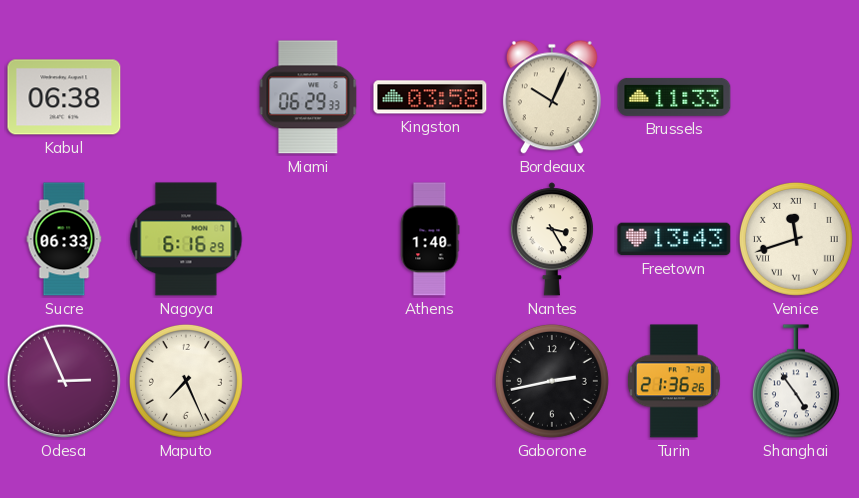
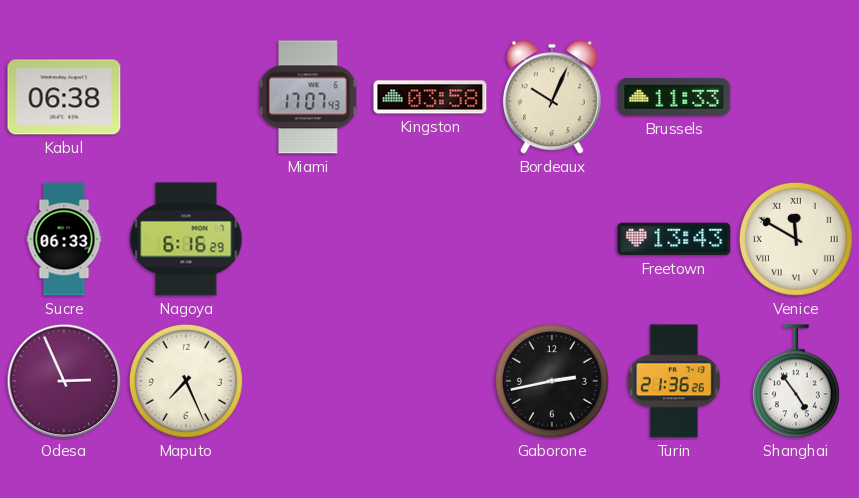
Miami: 06:29 -> 17:07
Athens: 1:40 -> none
Nantes: 3:25 -> none
Venice: 11:42 -> 11:50
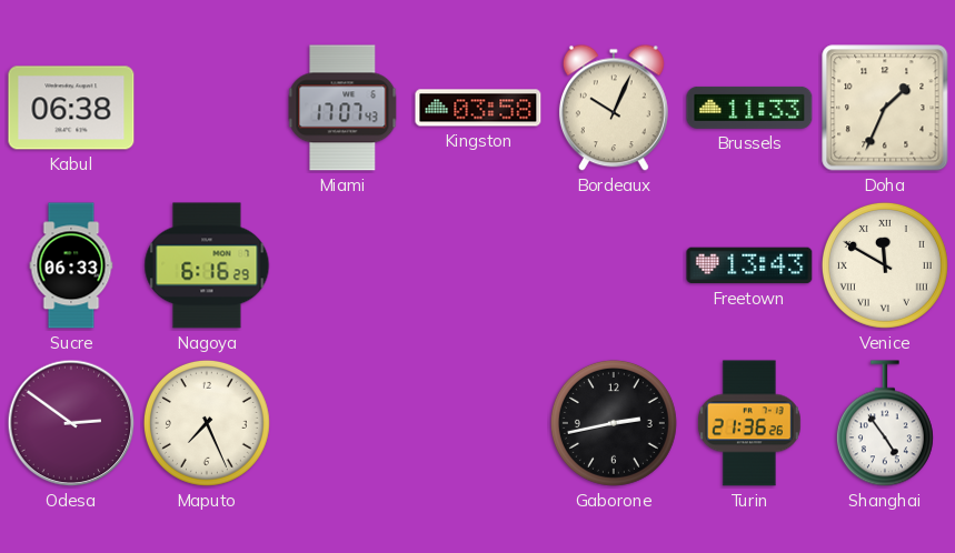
Doha: none -> 1:34
Odesa: 2:56 -> 2:51
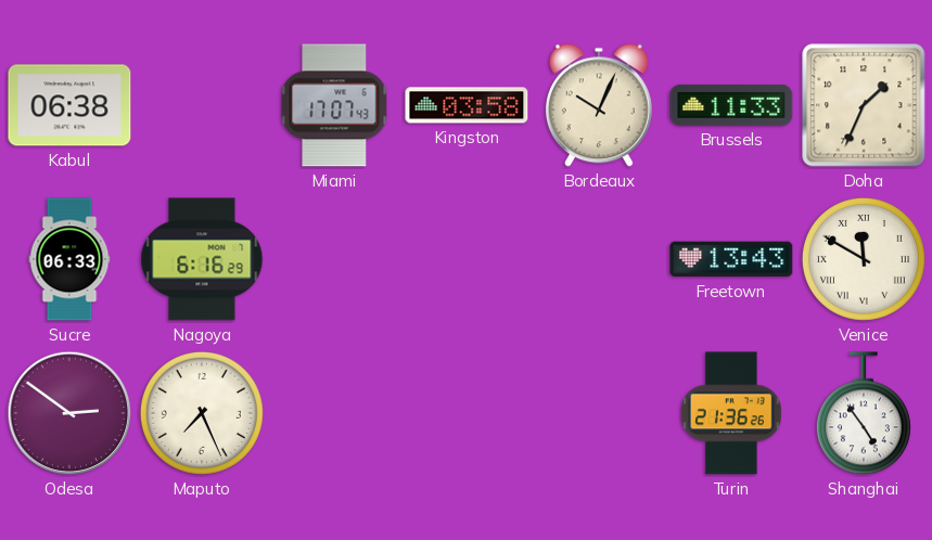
Gaborone: 2:43 -> none
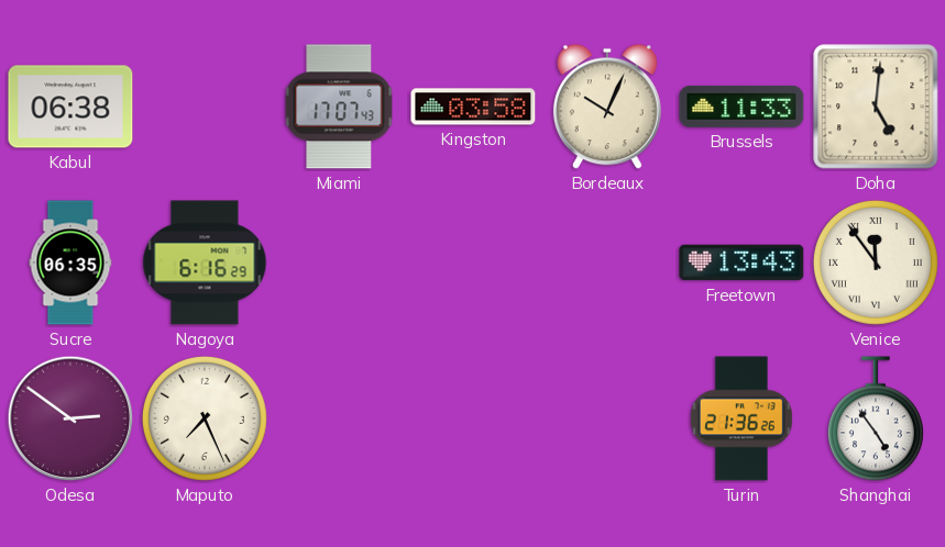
Doha: 1:34 -> 5:01
Sucre: 06:33 -> 06:35
Venice: 11:50 -> 11:54
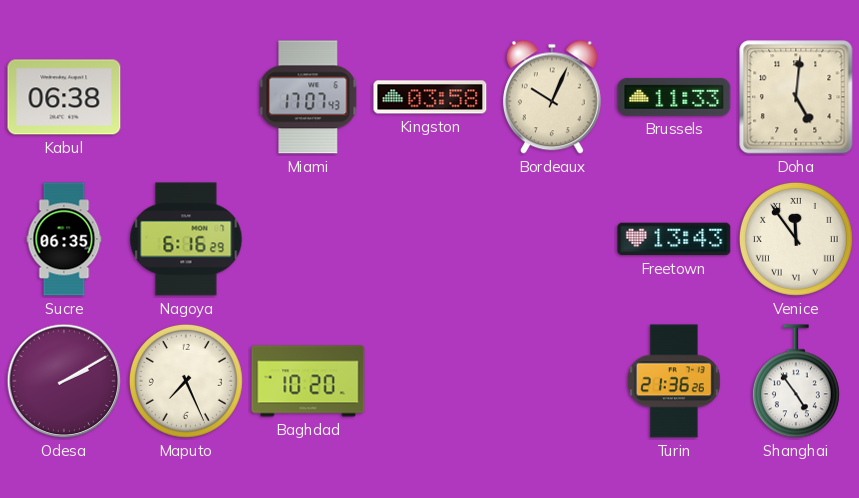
Odesa: 2:51 -> 2:10
Baghdad: none -> 10:20
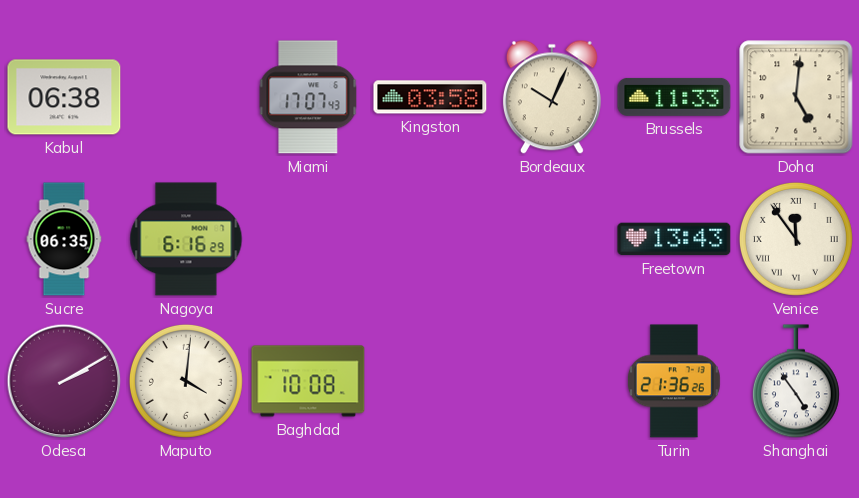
Maputo: 7:26 -> 4:01
Baghdad: 10:20 -> 10:08
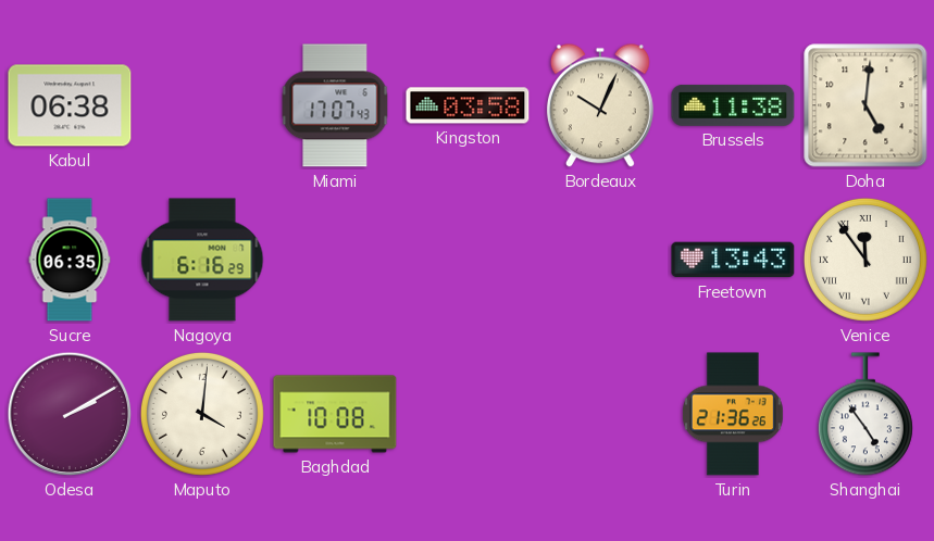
Brussels: 11:33 -> 11:38
